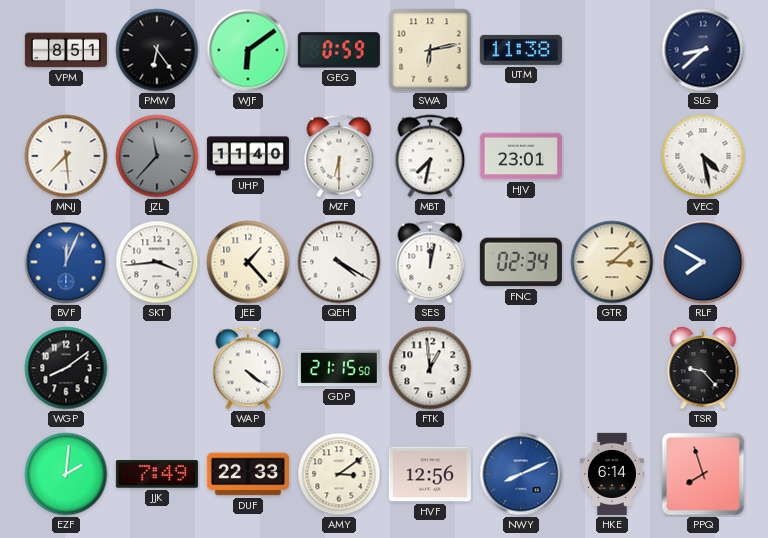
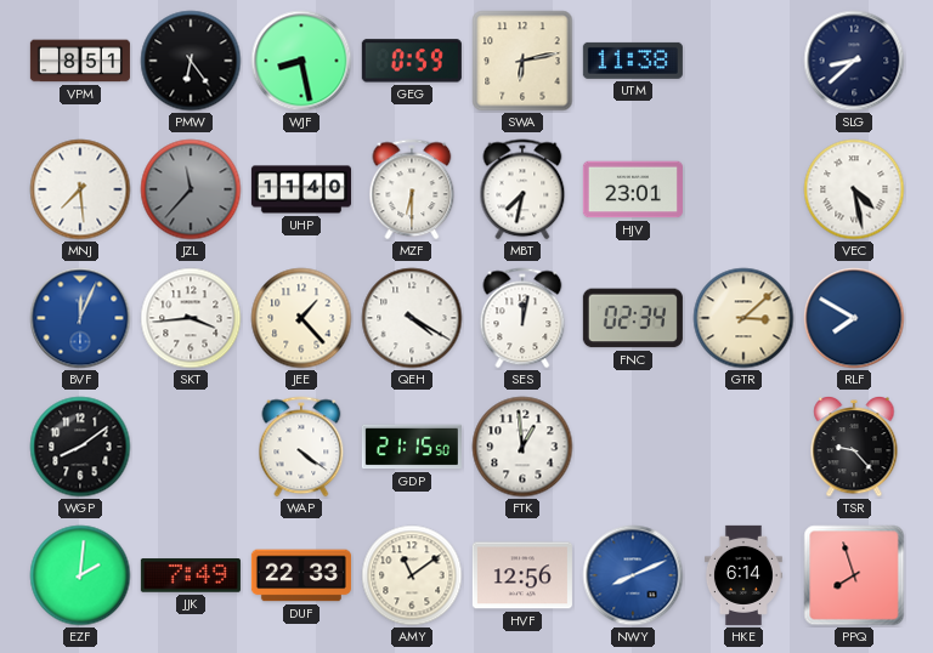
WJF: 6:09 -> 8:28
AMY: 3:09 -> 11:09
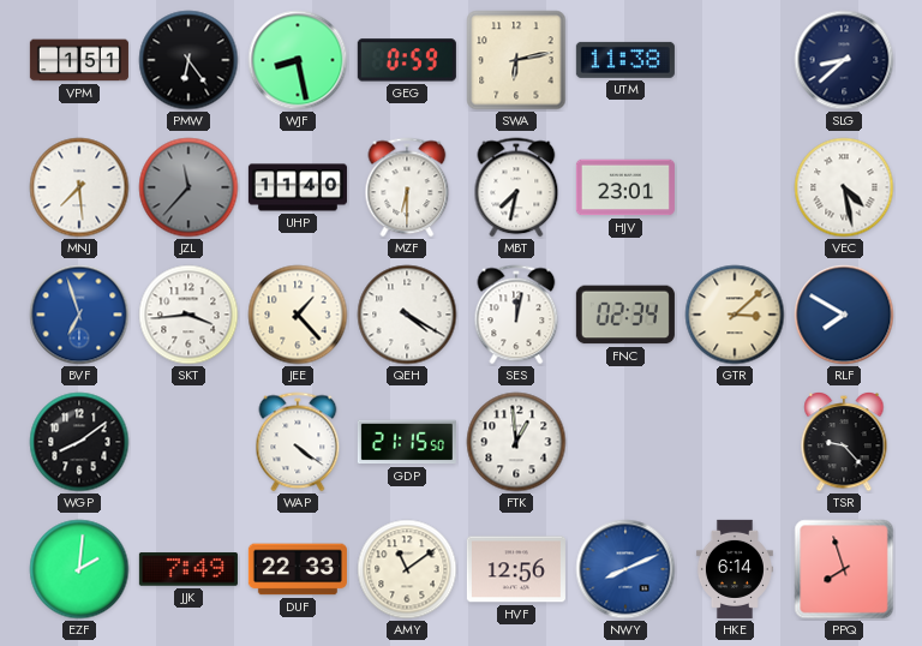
VPM: 8:51 -> 1:51
BVF: 12:04 -> 6:57
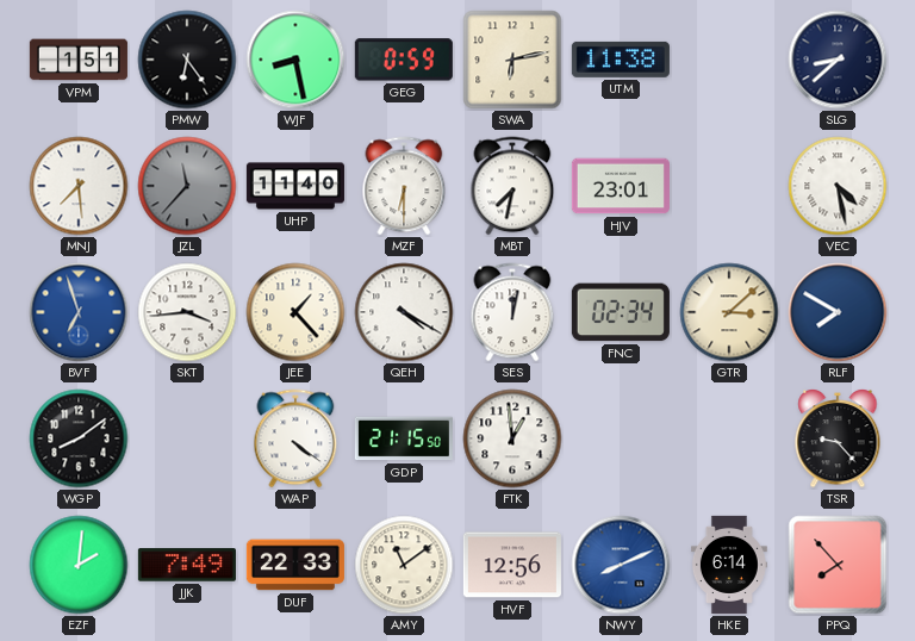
PPQ: 7:57 -> 7:53
